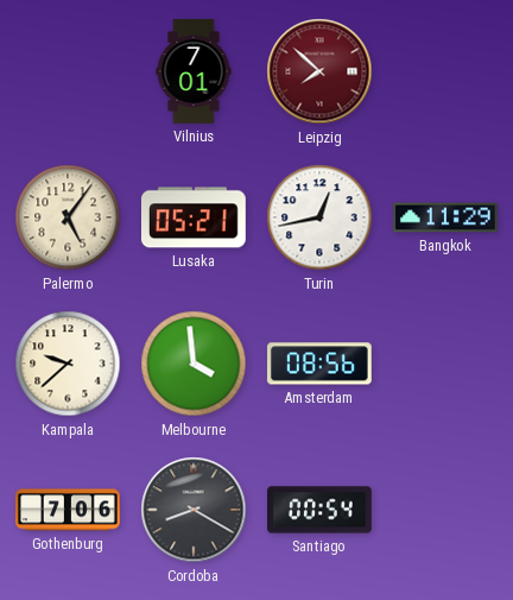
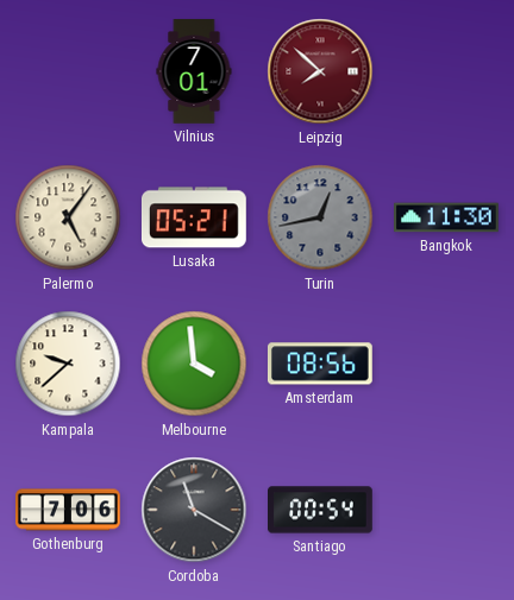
Turin dial: white -> grey
Bangkok: 11:29 -> 11:30
Cordoba: 8:20 -> 11:20
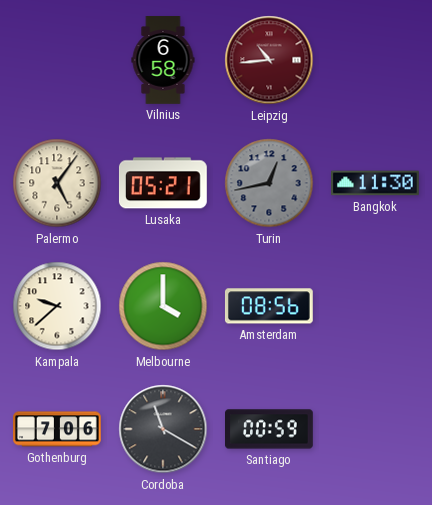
Vilnius: 7:01 -> 6:58
Leipzig: 7:52 -> 10:44
Melbourne: 3:59 -> 4:00
Santiago: 00:54 -> 00:59
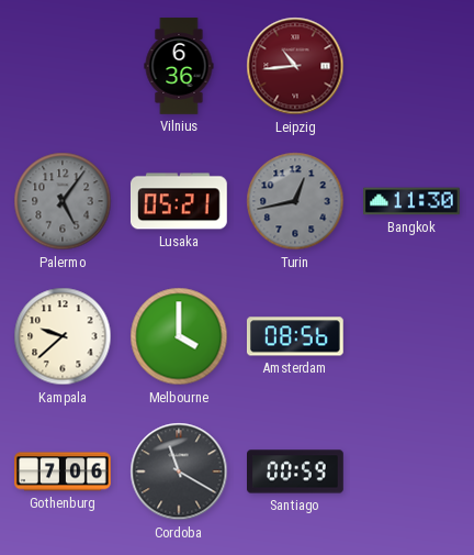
Vilnius: 6:58 -> 6:36
Palermo dial: cream -> grey
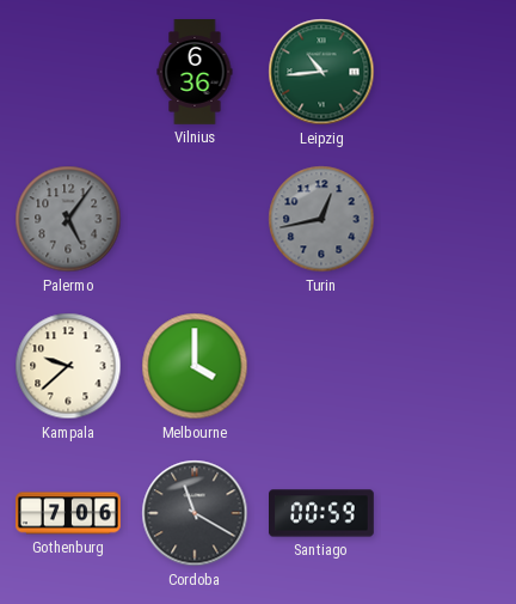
Leipzig dial: burgundy -> green
Lusaka: 05:21 -> none
Bangkok: 11:30 -> none
Amsterdam: 08:56 -> none
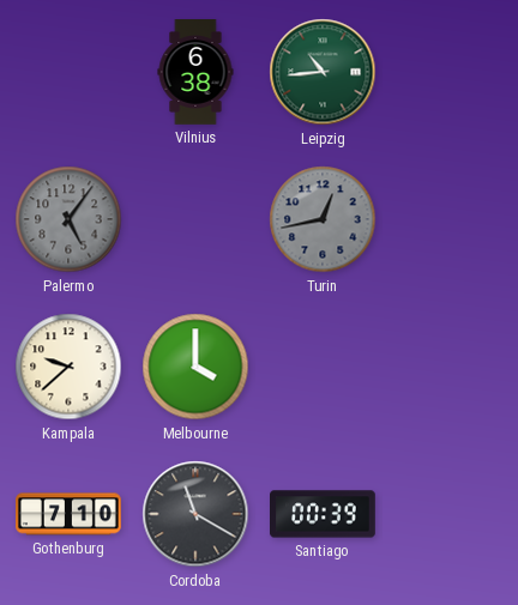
Vilnius: 6:36 -> 6:38
Gothenburg: 7:06 -> 7:10
Santiago: 00:59 -> 00:39
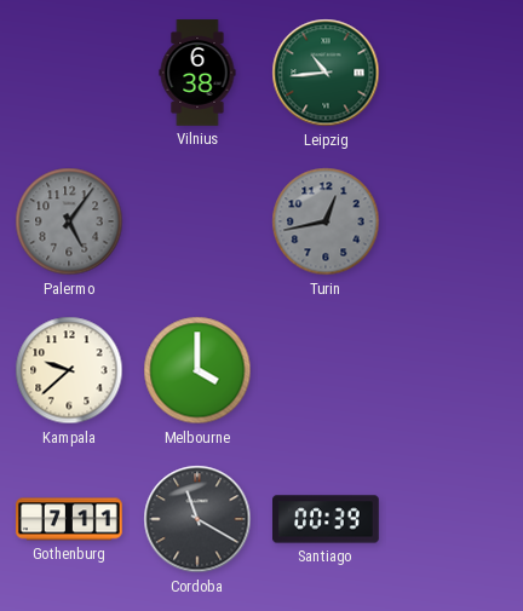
Gothenburg: 7:10 -> 7:11
